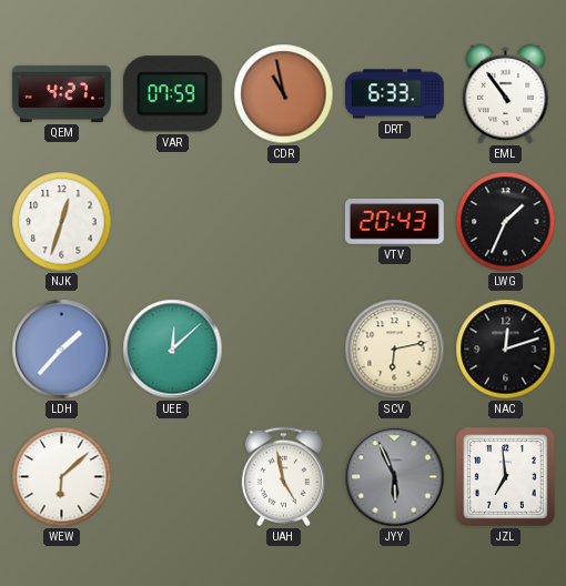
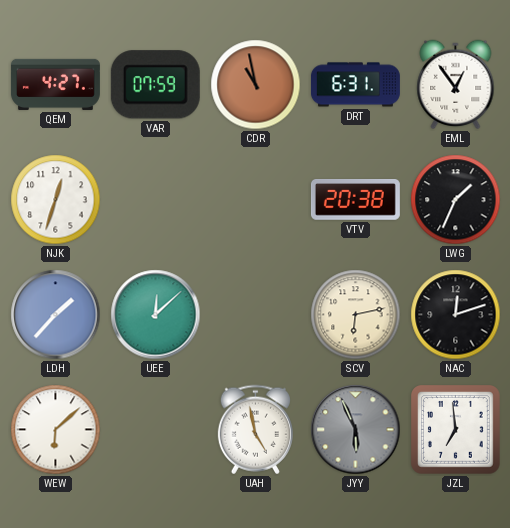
DRT: 6:33 -> 6:31
EML: 10:54 -> 12:54
VTV: 20:43 -> 20:38
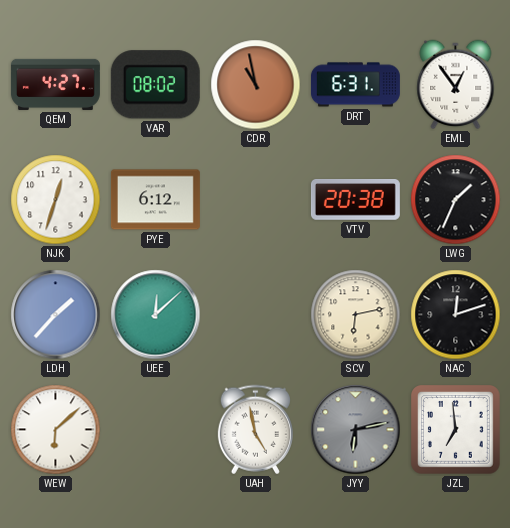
VAR: 07:59 -> 08:02
PYE: none -> 6:12
JYY: 5:56 -> 6:13
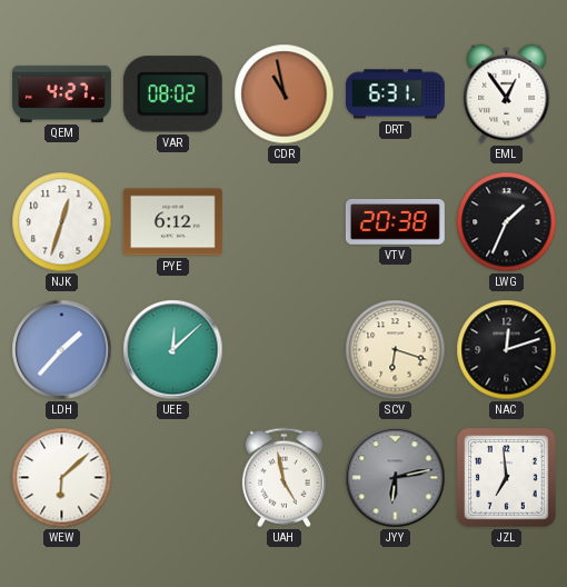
SCV: 6:13 -> 6:18
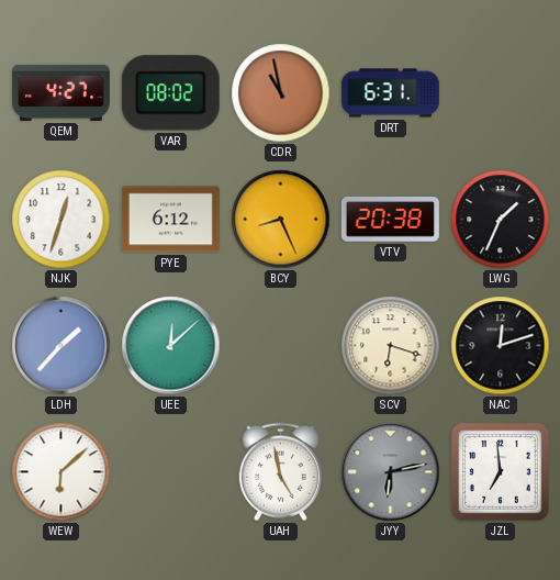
EML: 12:54 -> none
BCY: none -> 8:26
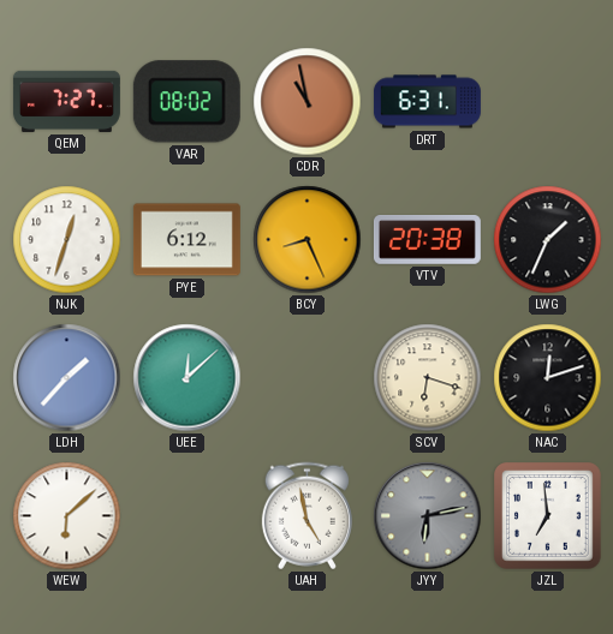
QEM: 4:27 -> 7:27
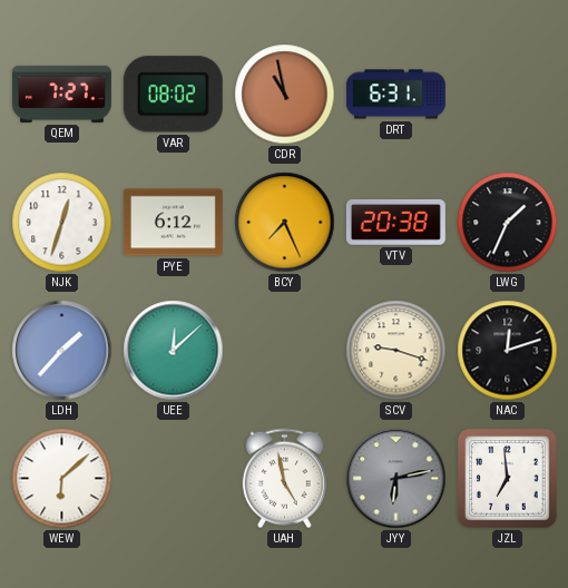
BCY: 8:26 -> 7:26
SCV: 6:18 -> 9:18
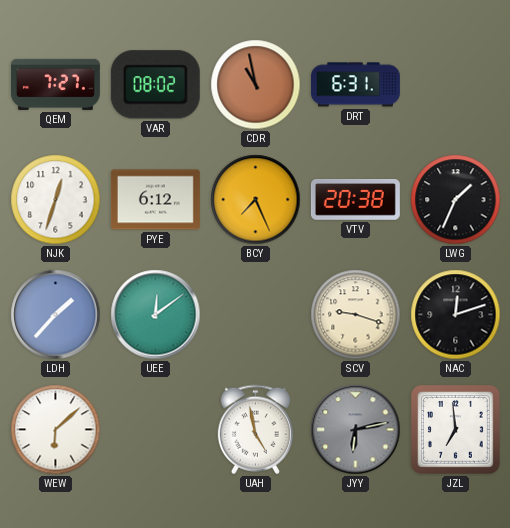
UEE: 12:08 -> 12:09
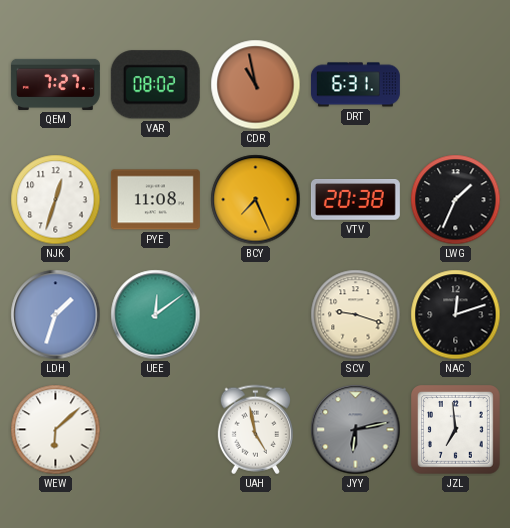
PYE: 6:12 -> 11:08
LDH: 1:37 -> 1:33
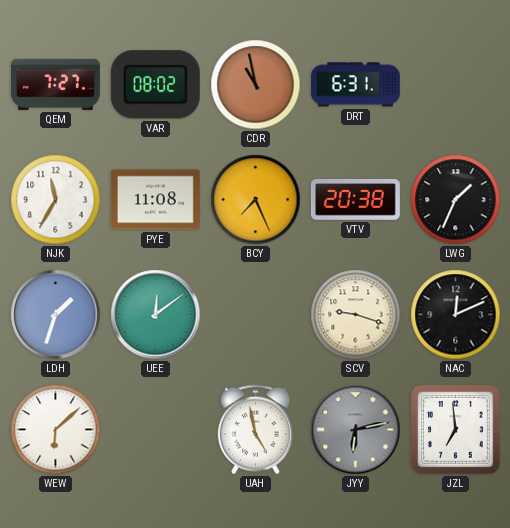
NJK: 12:33 -> 11:35
NAC: 12:12 -> 12:11
